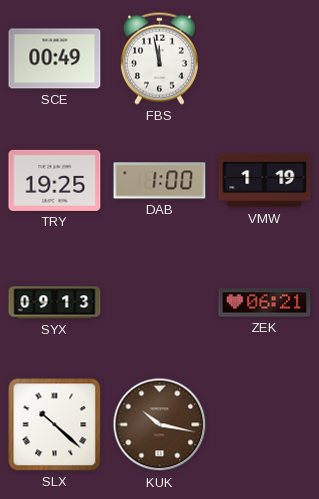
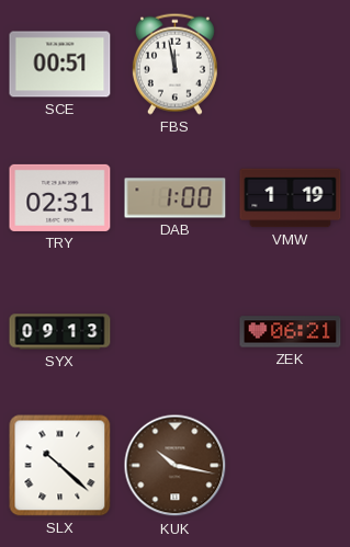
SCE: 00:49 -> 00:51
TRY: 19:25 -> 02:31
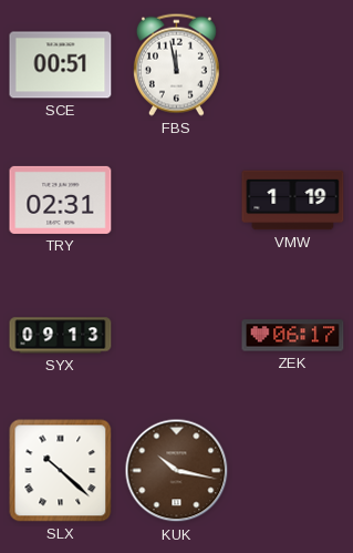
DAB: 1:00 -> none
ZEK: 06:21 -> 06:17
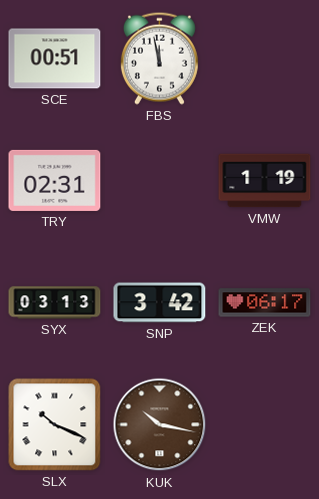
SYX: 09:13 -> 03:13
SNP: none -> 3:42
SLX: 10:22 -> 10:19
